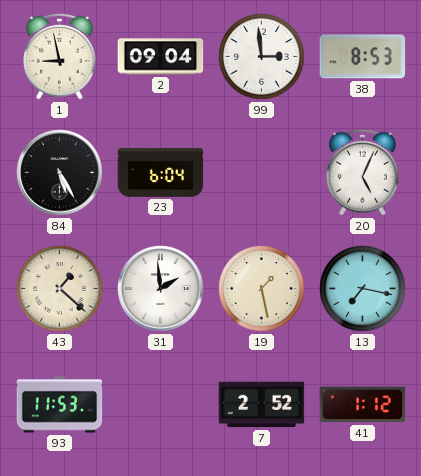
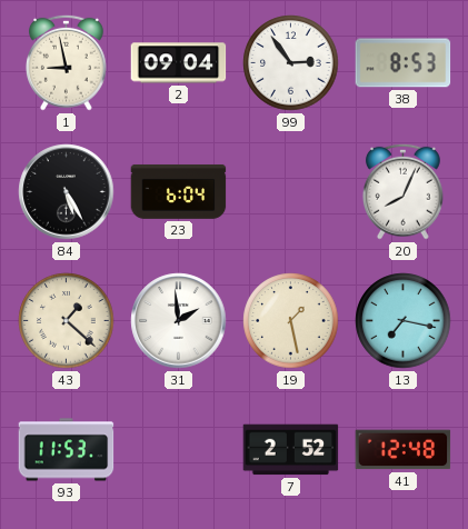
99: 2:59 -> 2:54
20: 5:04 -> 8:04
41: 1:12 -> 12:48
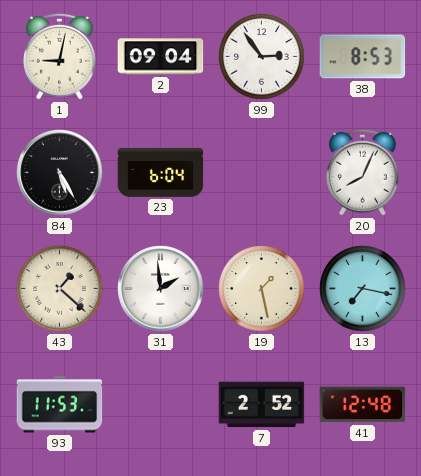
1: 8:58 -> 9:02
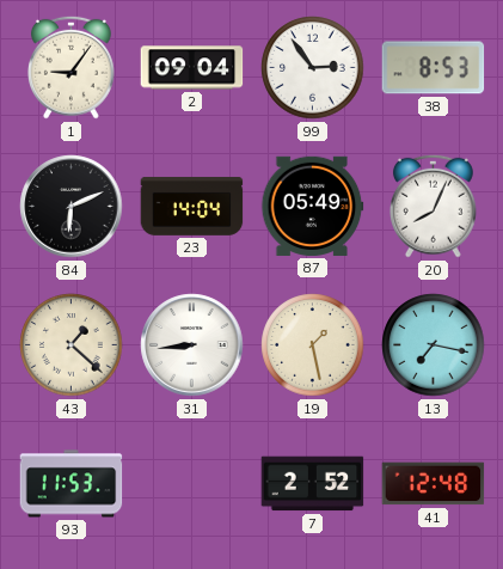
1: 9:02 -> 9:06
84: 5:25 -> 6:11
23: 6:04 -> 14:04
87: none -> 05:49
31: 1:59 -> 8:44
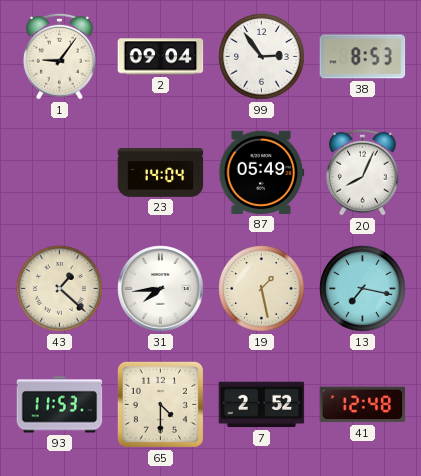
84: 6:11 -> none
31: 8:44 -> 7:44
65: none -> 4:30
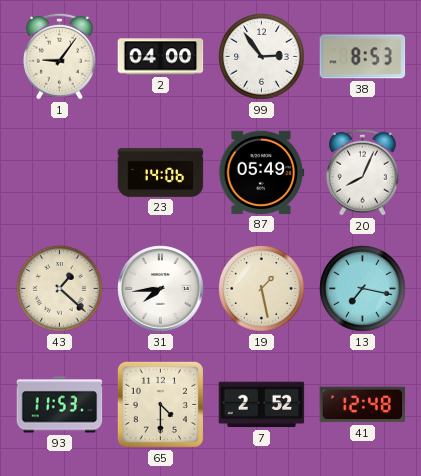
2: 09:04 -> 04:00
23: 14:04 -> 14:06
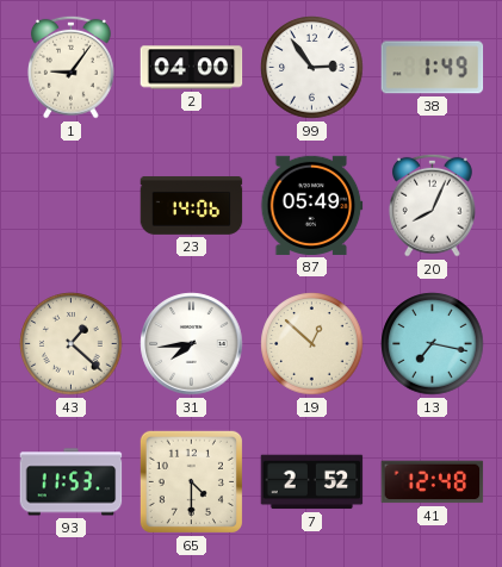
38: 8:53 -> 1:49
19: 1:28 -> 12:52
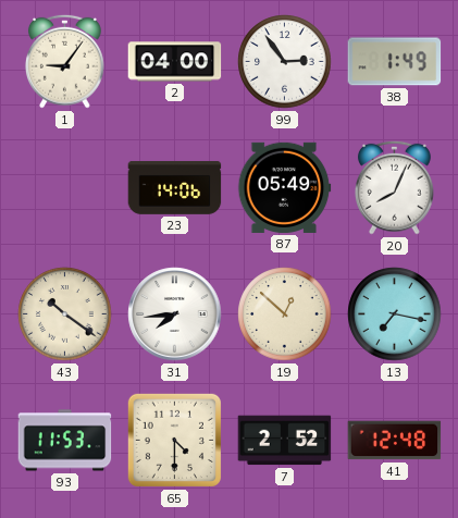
43: 1:22 -> 10:21
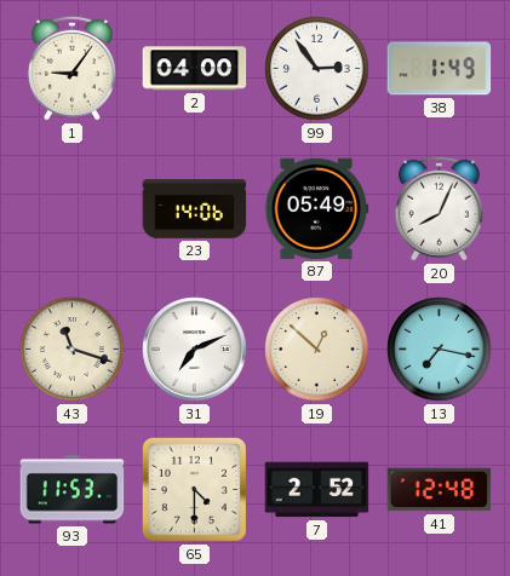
43: 10:21 -> 11:18
31: 7:44 -> 7:11
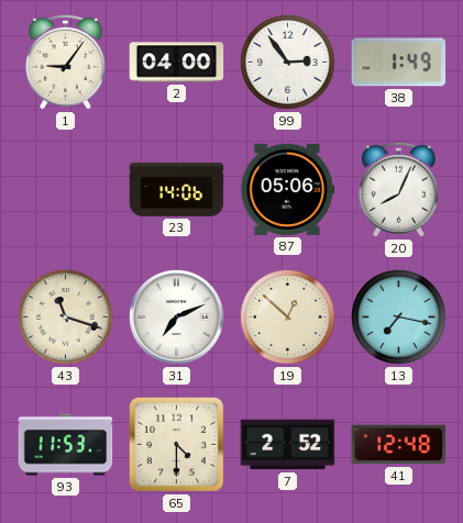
87: 05:49 -> 05:06
